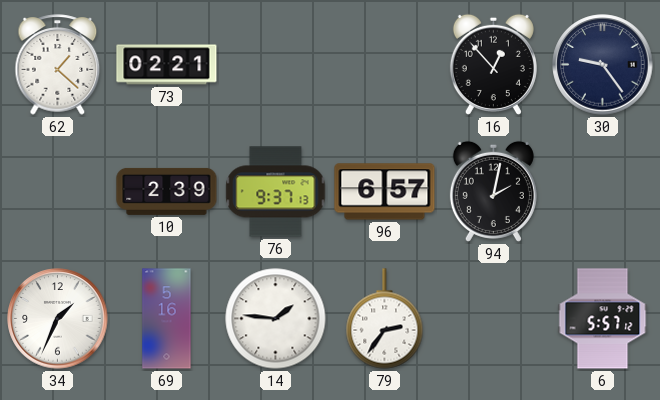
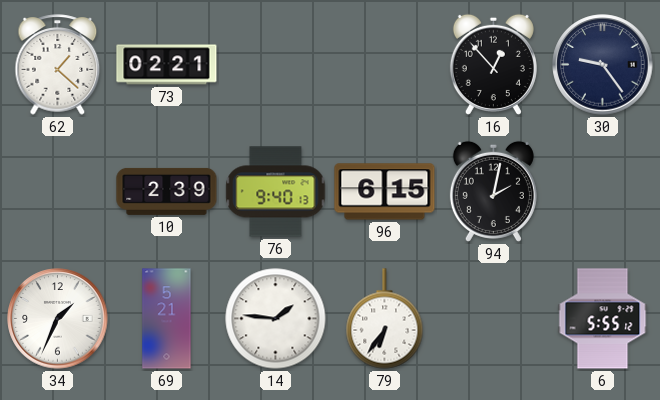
76: 9:37 -> 9:40
96: 6:57 -> 6:15
69: 5:16 -> 5:21
79: 2:36 -> 6:36
6: 5:57 -> 5:55
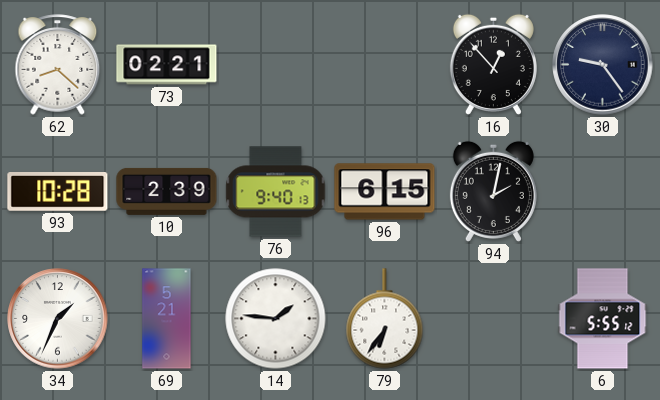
62: 1:22 -> 8:22
93: none -> 10:28
